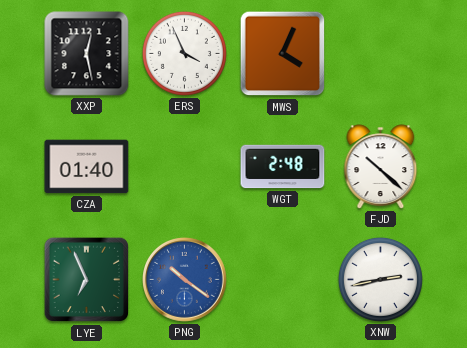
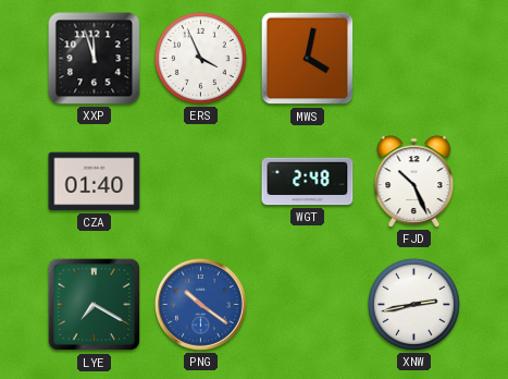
XXP: 12:28 -> 11:57
MWS: 4:04 -> 4:02
FJD: 10:22 -> 10:26
LYE: 6:56 -> 7:20
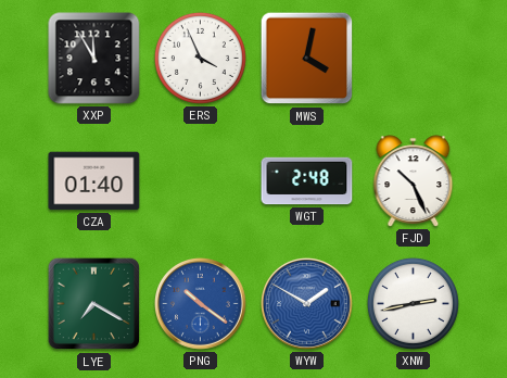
XXP: 11:57 -> 11:55
WYW: none -> 1:50
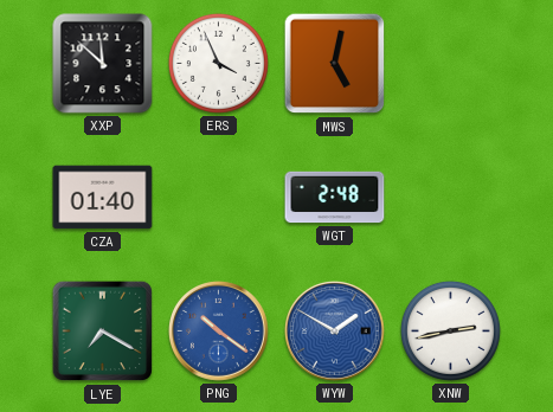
XXP: 11:55 -> 11:52
MWS: 4:02 -> 5:02
FJD: 10:26 -> none
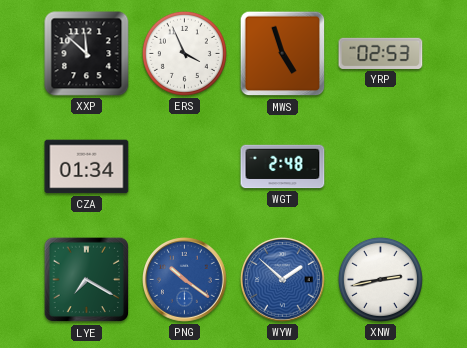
MWS: 5:02 -> 4:57
YRP: none -> 02:53
CZA: 01:40 -> 01:34
WYW: 1:50 -> 1:52
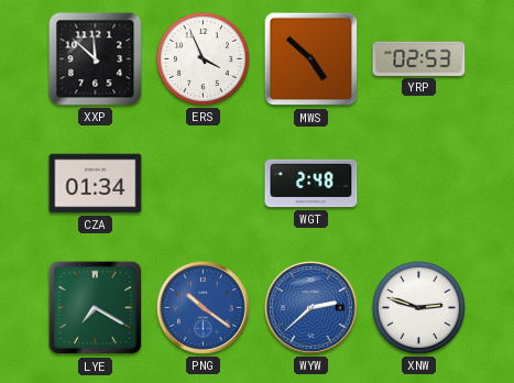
MWS: 4:57 -> 4:52
WYW: 1:52 -> 2:38
XNW: 2:43 -> 2:48
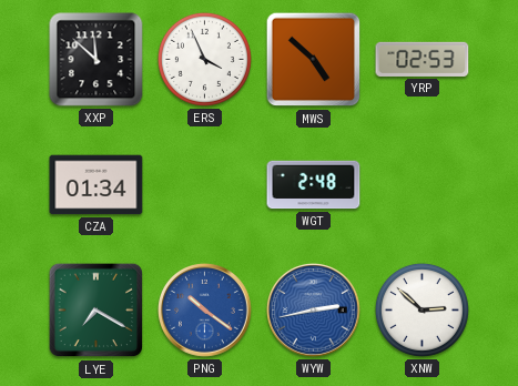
WYW: 2:38 -> 2:43
XNW: 2:48 -> 2:52
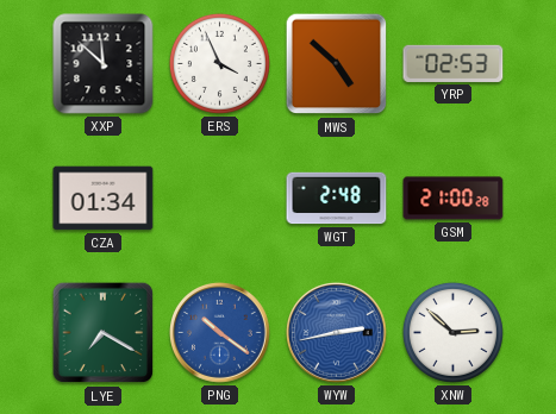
GSM: none -> 21:00
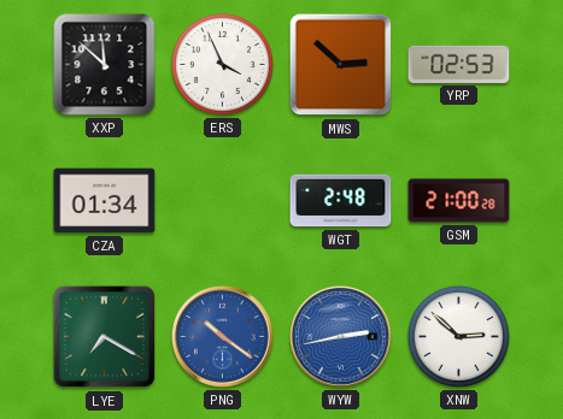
MWS: 4:52 -> 2:52
